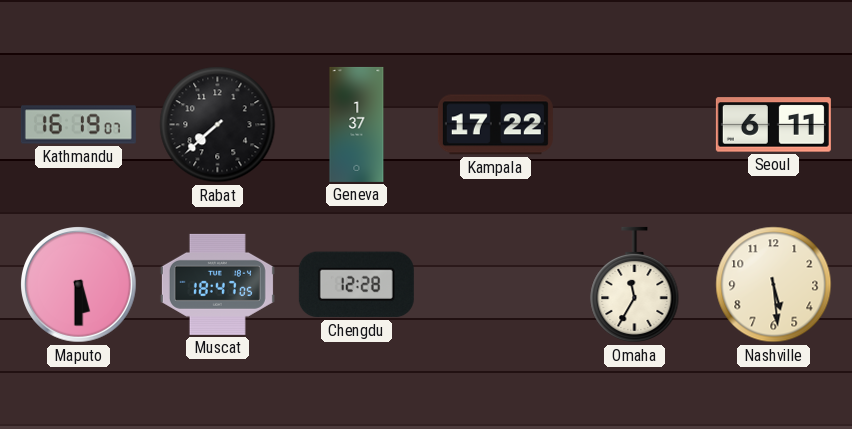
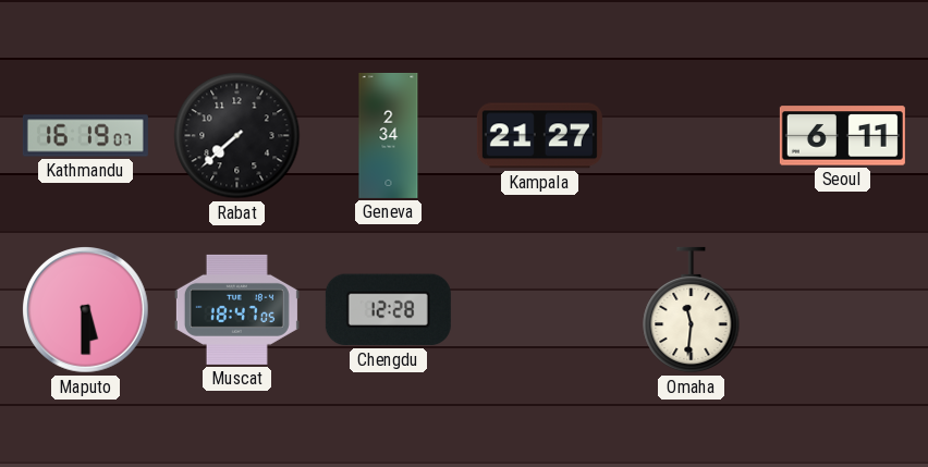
Geneva: 1:37 -> 2:34
Kampala: 17:22 -> 21:27
Omaha: 11:35 -> 11:31
Nashville: 5:29 -> none
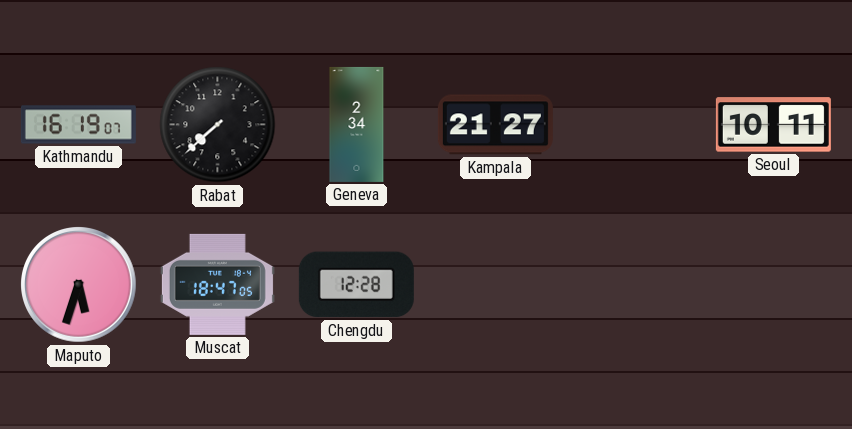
Seoul: 6:11 -> 10:11
Maputo: 5:30 -> 5:33
Omaha: 11:31 -> none
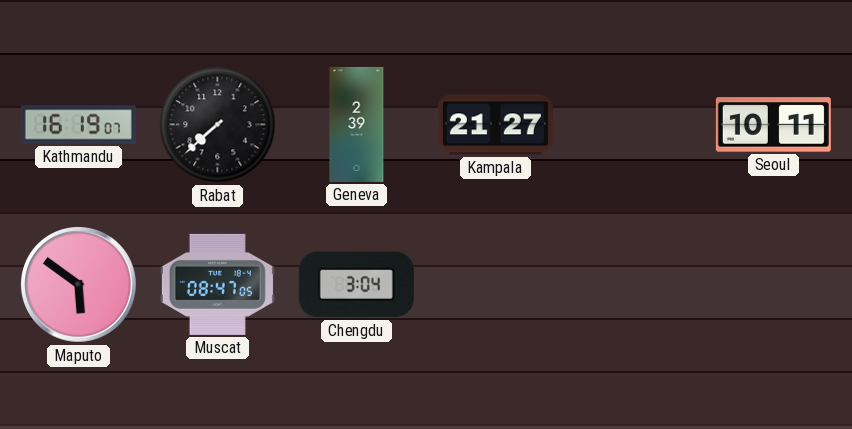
Geneva: 2:34 -> 2:39
Maputo: 5:33 -> 5:51
Muscat: 18:47 -> 08:47
Chengdu: 12:28 -> 3:04
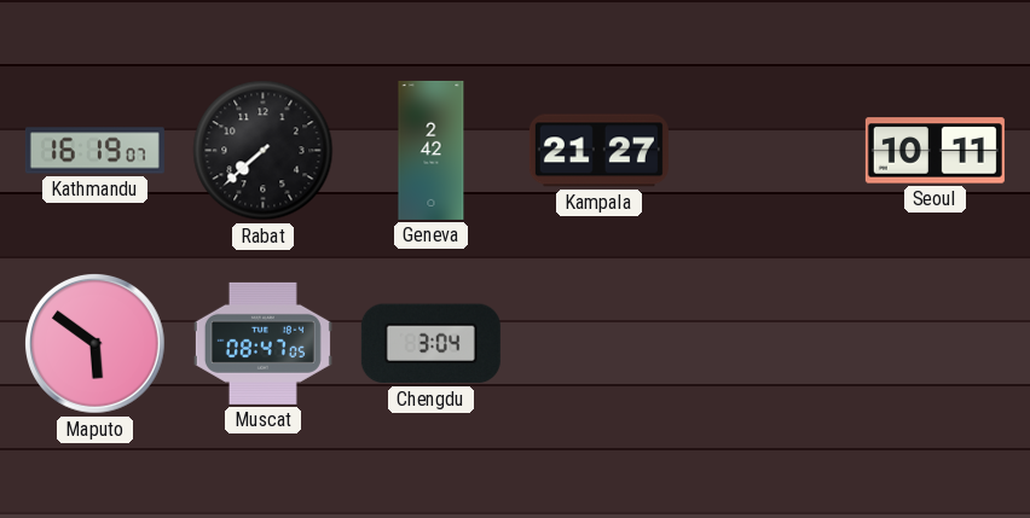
Geneva: 2:39 -> 2:42
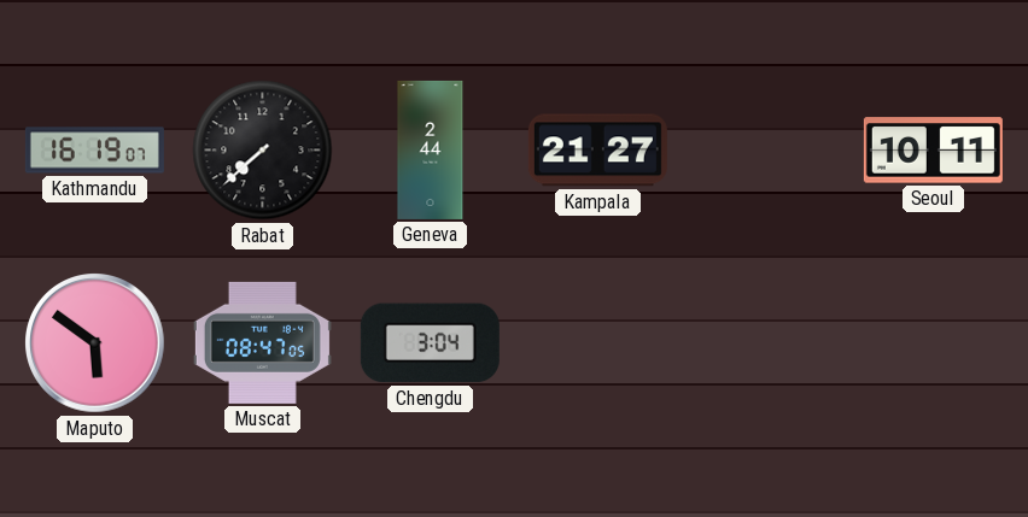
Geneva: 2:42 -> 2:44
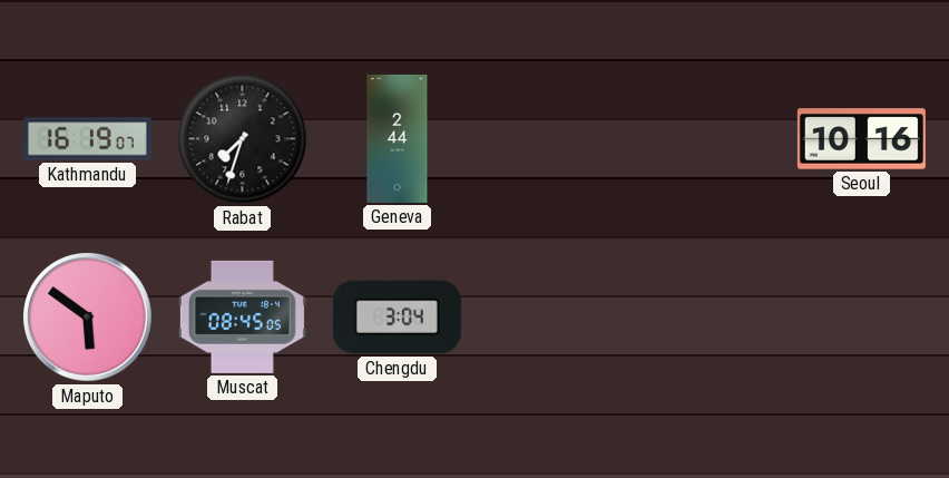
Rabat: 7:38 -> 7:33
Kampala: 21:27 -> none
Seoul: 10:11 -> 10:16
Muscat: 08:47 -> 08:45
